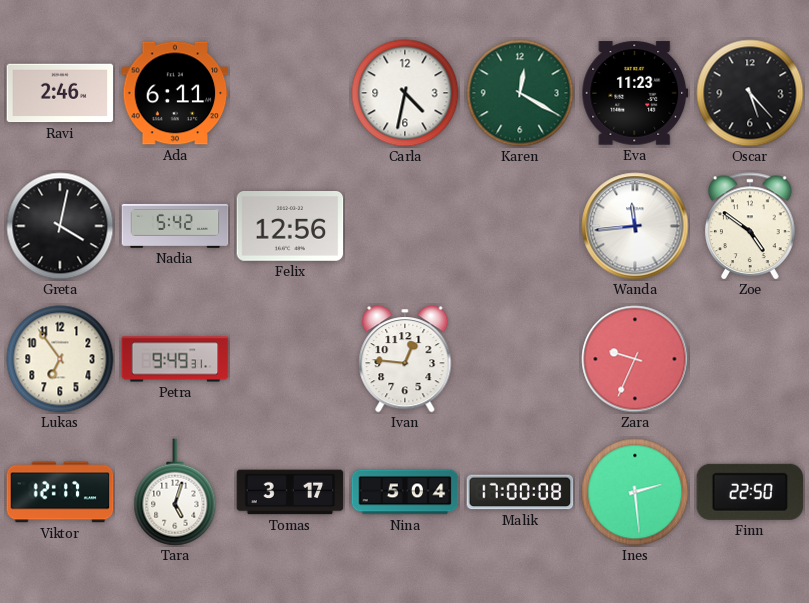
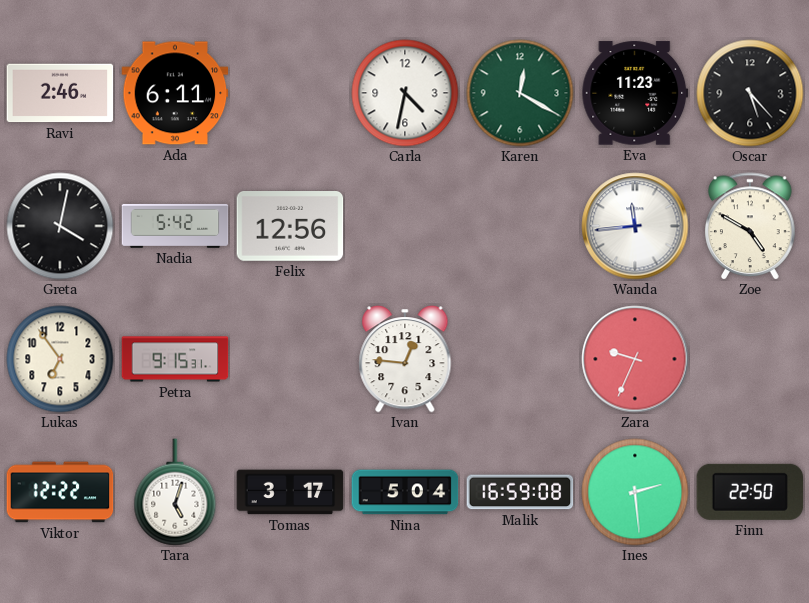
Zoe: 4:51 -> 4:50
Petra: 9:49 -> 9:15
Viktor: 12:17 -> 12:22
Malik: 17:00 -> 16:59
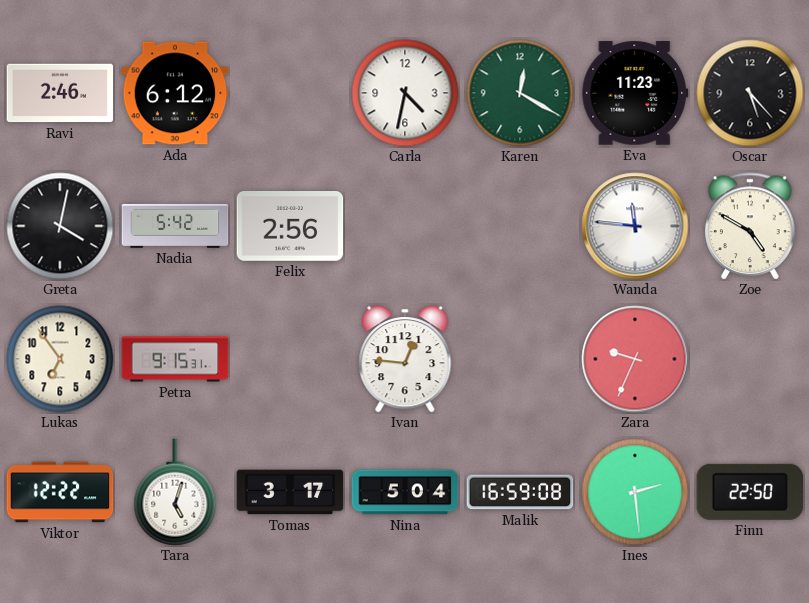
Ada: 6:11 -> 6:12
Felix: 12:56 -> 2:56
Wanda: 11:44 -> 11:46
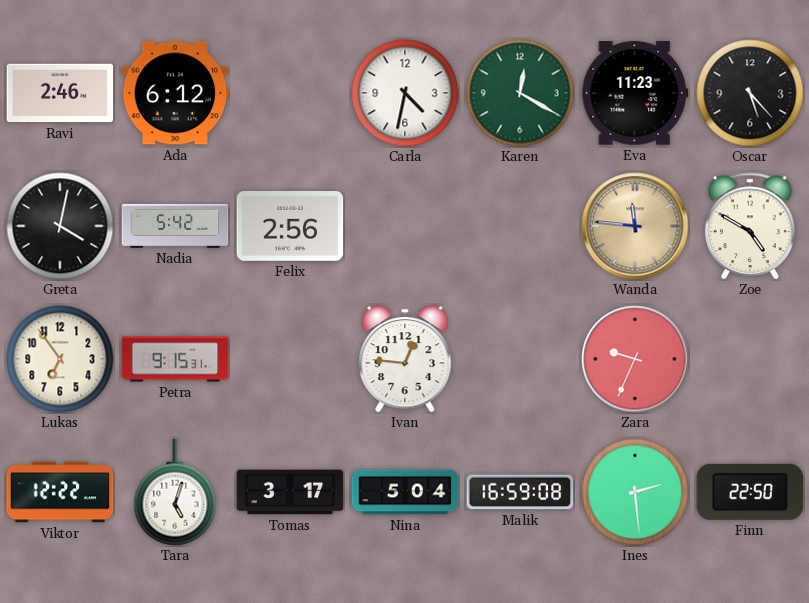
Wanda dial: white -> champagne
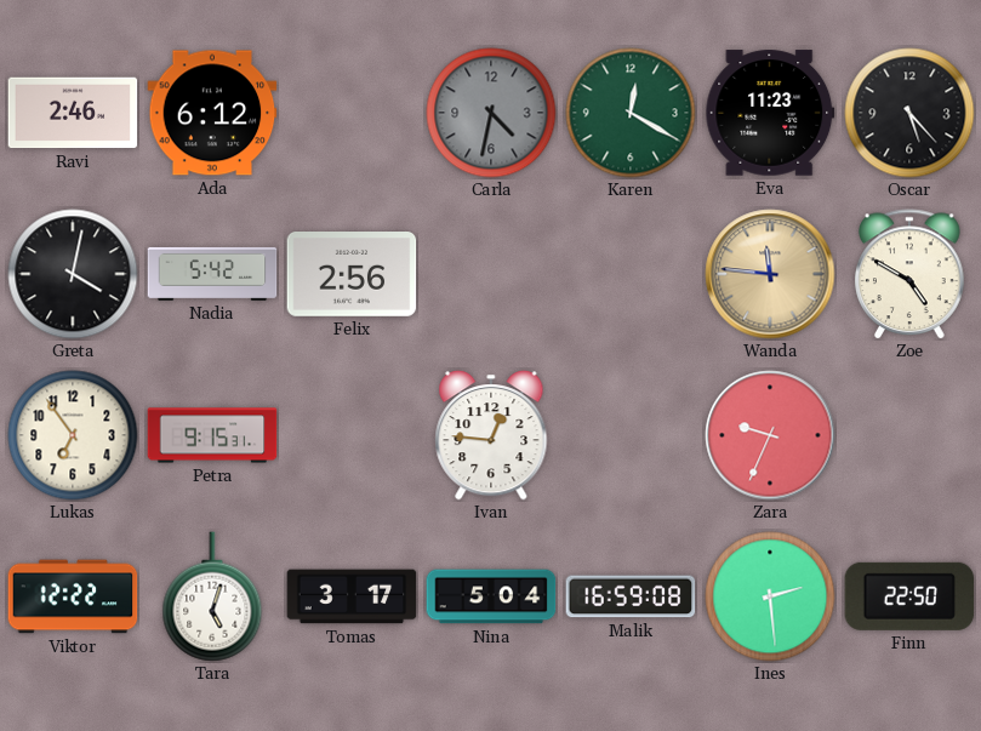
Carla dial: white -> grey
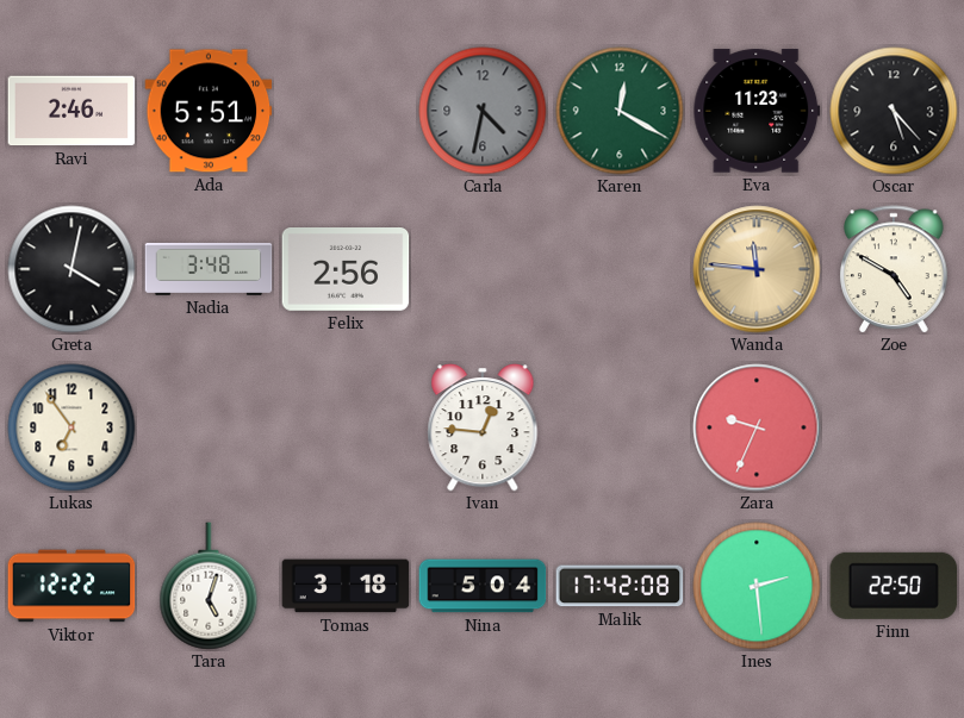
Ada: 6:12 -> 5:51
Nadia: 5:42 -> 3:48
Petra: 9:15 -> none
Tomas: 3:17 -> 3:18
Malik: 16:59 -> 17:42
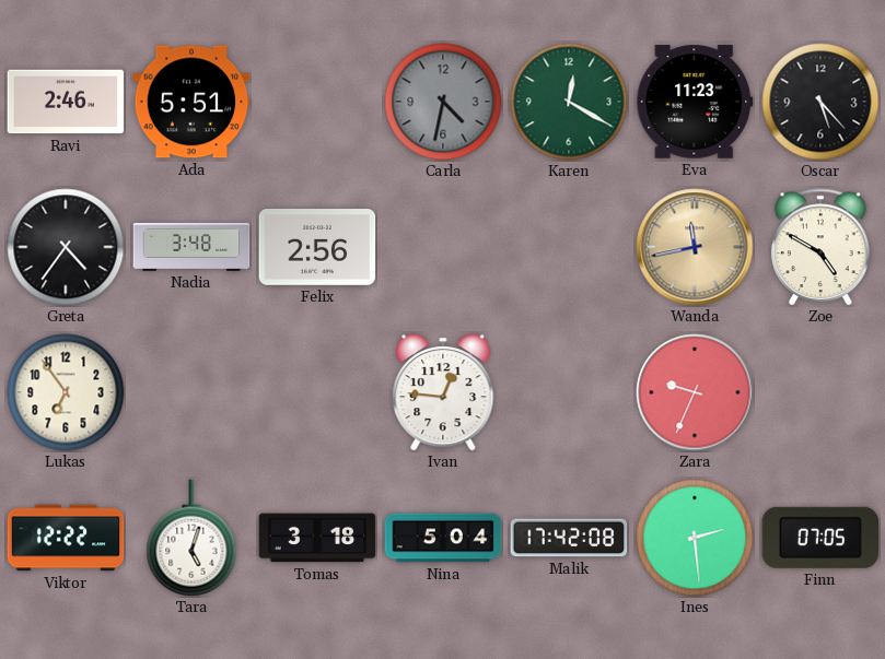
Greta: 4:02 -> 4:36
Wanda: 11:46 -> 11:43
Finn: 22:50 -> 07:05
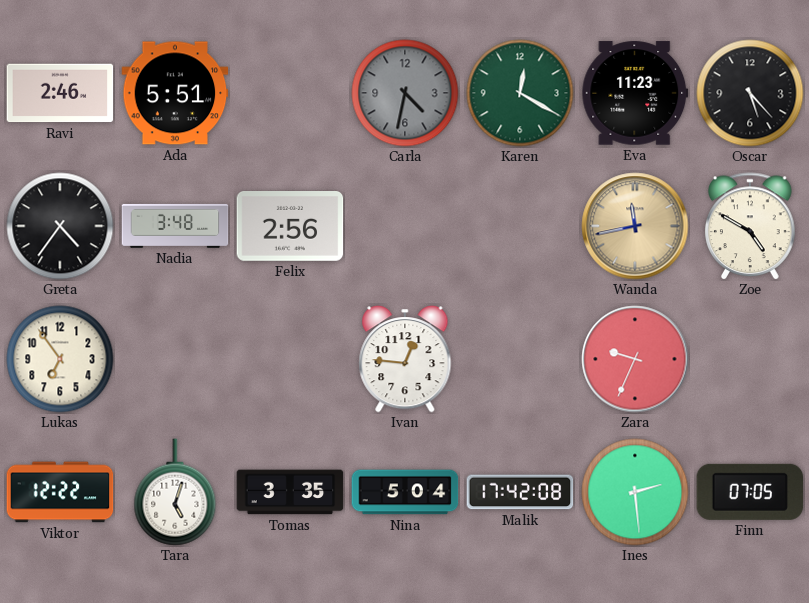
Tomas: 3:18 -> 3:35
